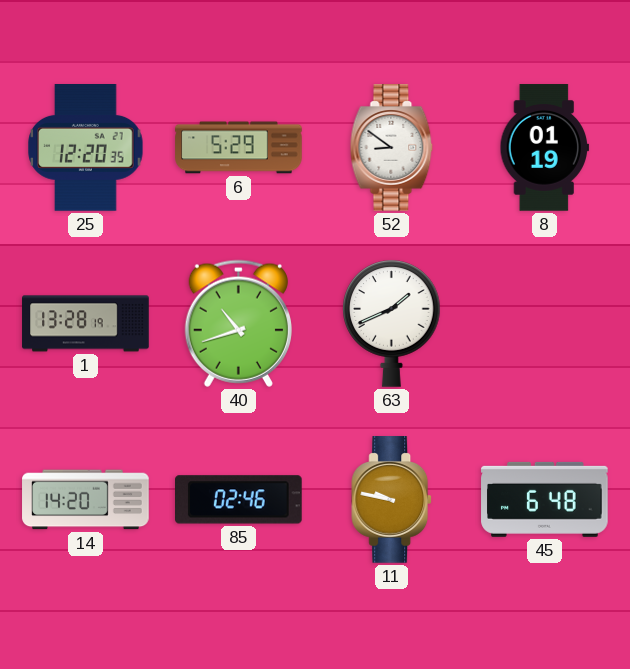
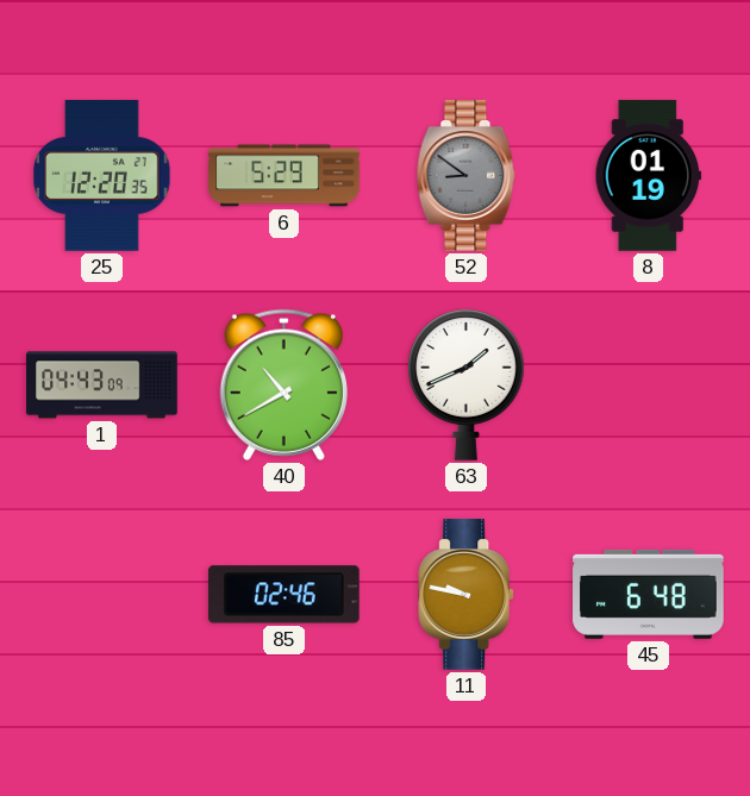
52 dial: white -> grey
1: 13:28 -> 04:43
40: 10:42 -> 10:40
14: 14:20 -> none
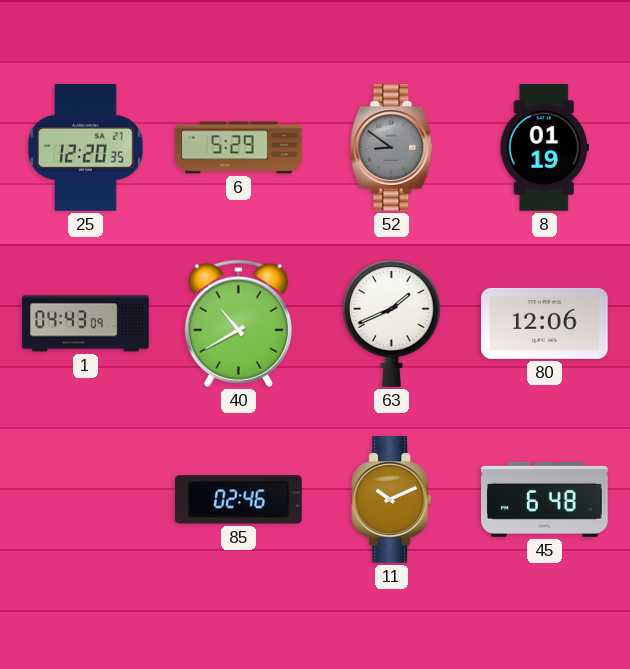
80: none -> 12:06
11: 9:47 -> 10:11
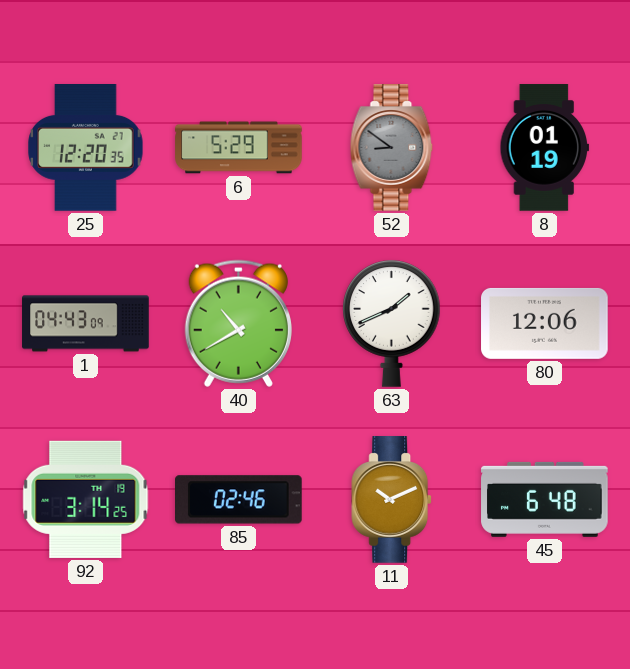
92: none -> 3:14
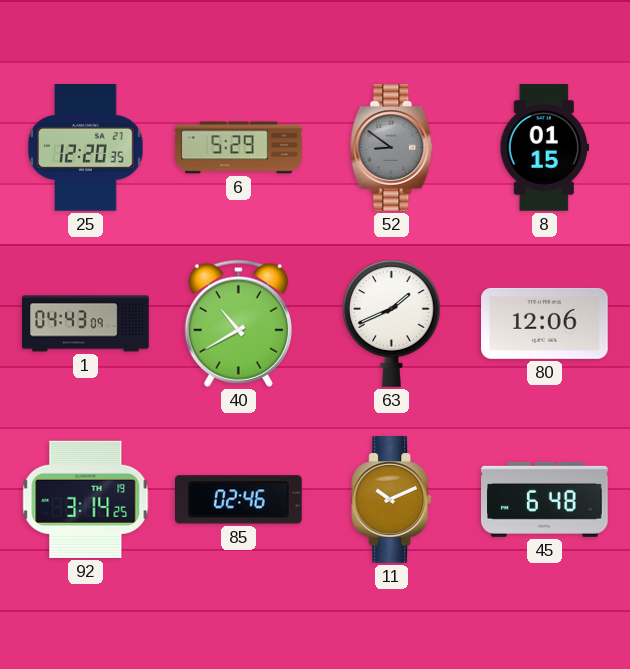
8: 01:19 -> 01:15
